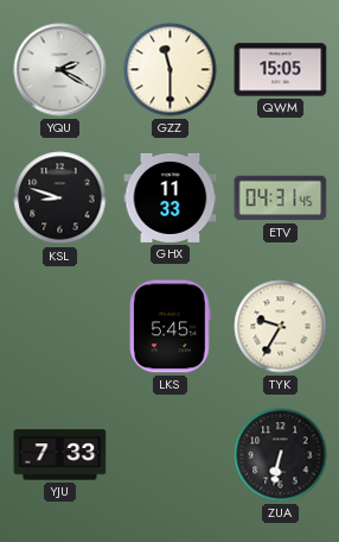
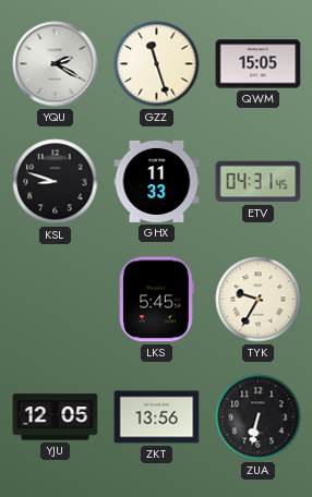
GZZ: 11:30 -> 11:27
YJU: 7:33 -> 12:05
ZKT: none -> 13:56
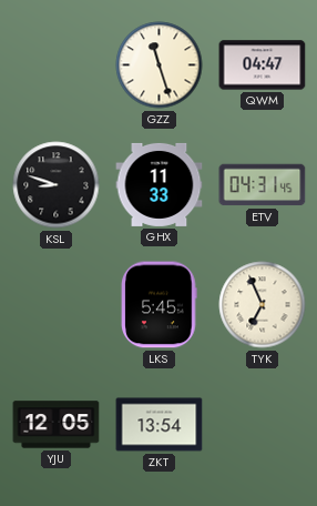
YQU: 2:20 -> none
QWM: 15:05 -> 04:47
TYK: 9:35 -> 6:56
ZKT: 13:56 -> 13:54
ZUA: 6:32 -> none
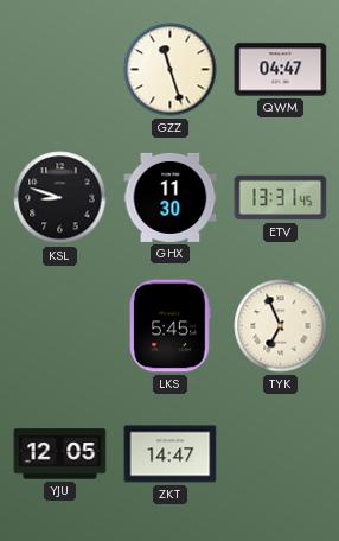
GHX: 11:33 -> 11:30
ETV: 04:31 -> 13:31
ZKT: 13:54 -> 14:47
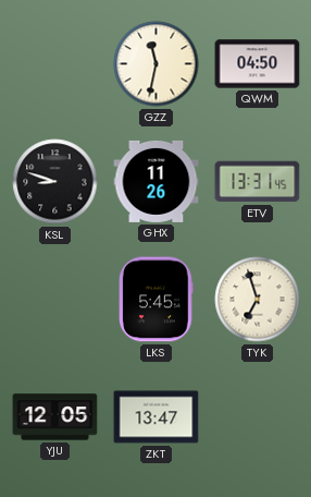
GZZ: 11:27 -> 11:32
QWM: 04:47 -> 04:50
GHX: 11:30 -> 11:26
TYK: 6:56 -> 6:57
ZKT: 14:47 -> 13:47
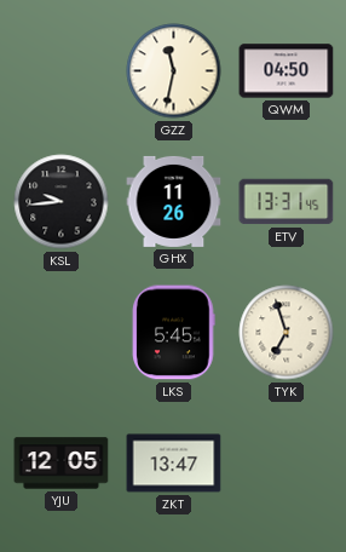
KSL: 8:48 -> 9:44
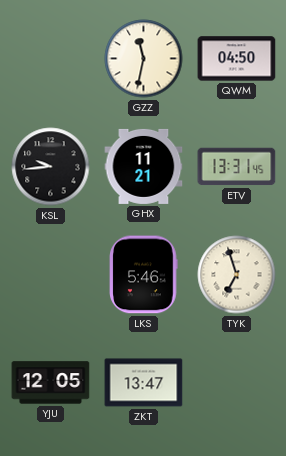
GHX: 11:26 -> 11:21
LKS: 5:45 -> 5:46
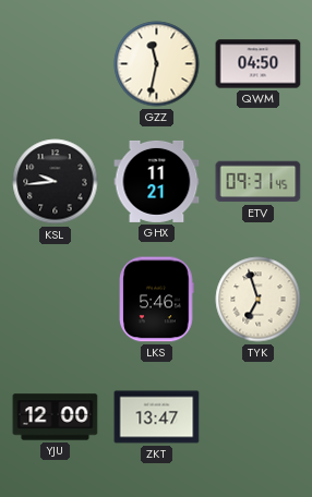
ETV: 13:31 -> 09:31
YJU: 12:05 -> 12:00
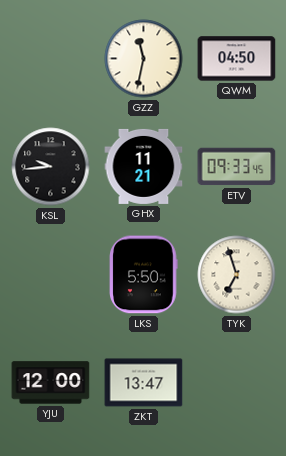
ETV: 09:31 -> 09:33
LKS: 5:46 -> 5:50
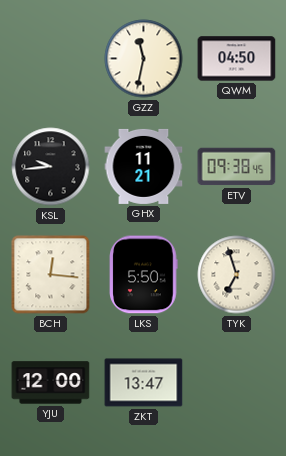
ETV: 09:33 -> 09:38
BCH: none -> 12:16
